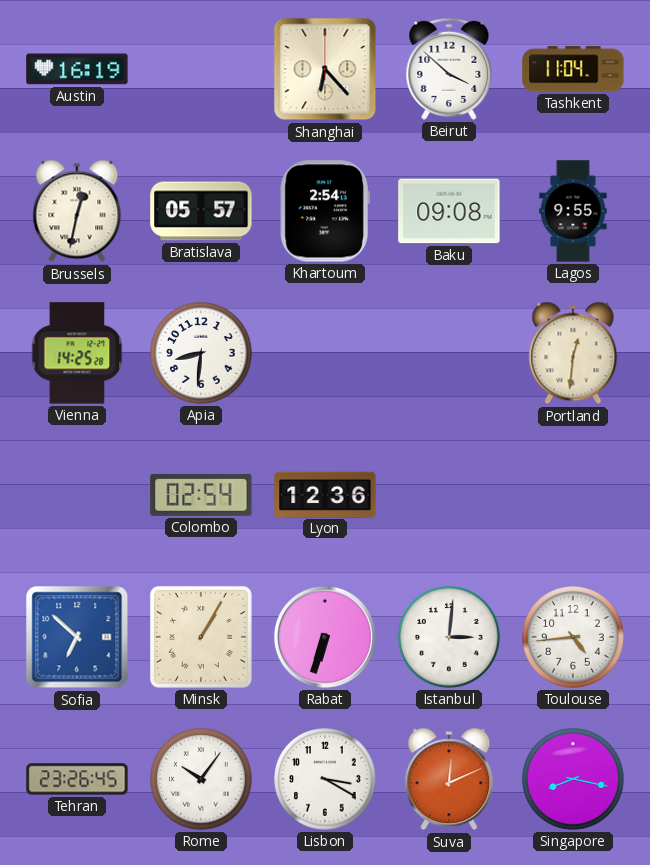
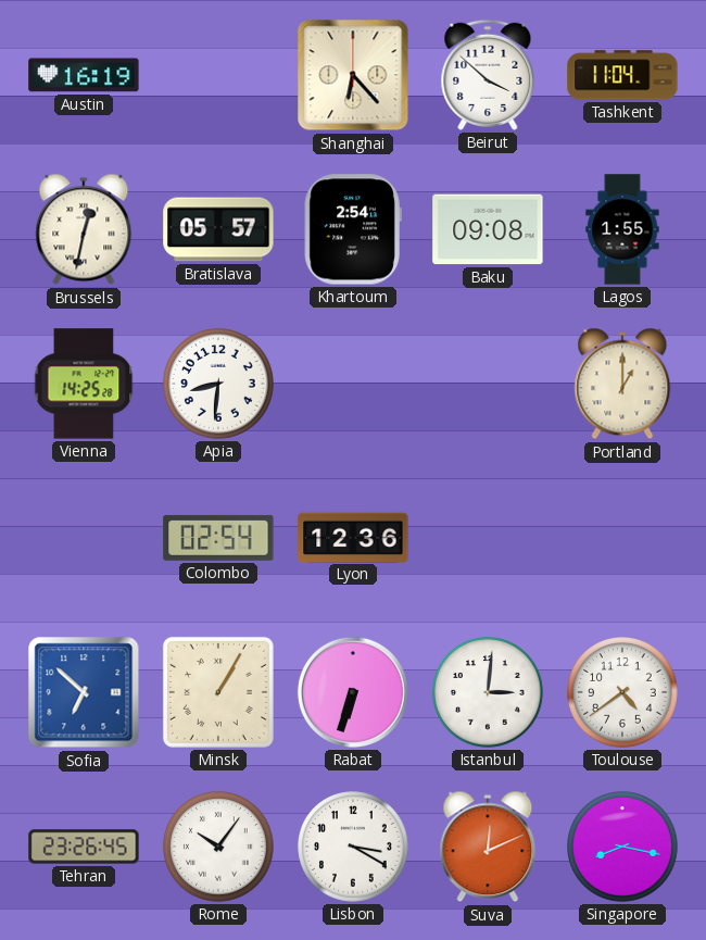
Lagos: 9:55 -> 1:55
Portland: 12:31 -> 1:00
Toulouse: 4:44 -> 4:39
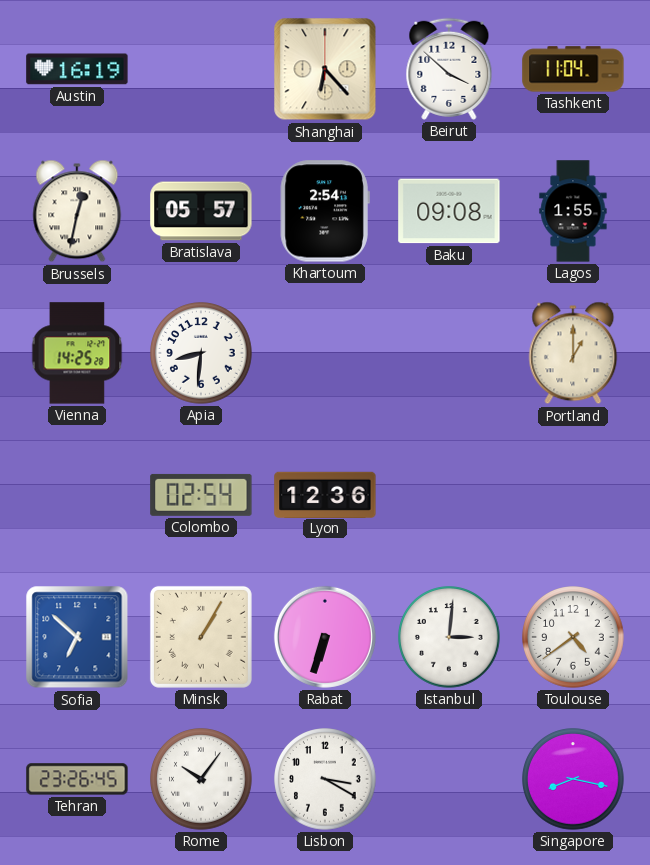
Suva: 12:11 -> none
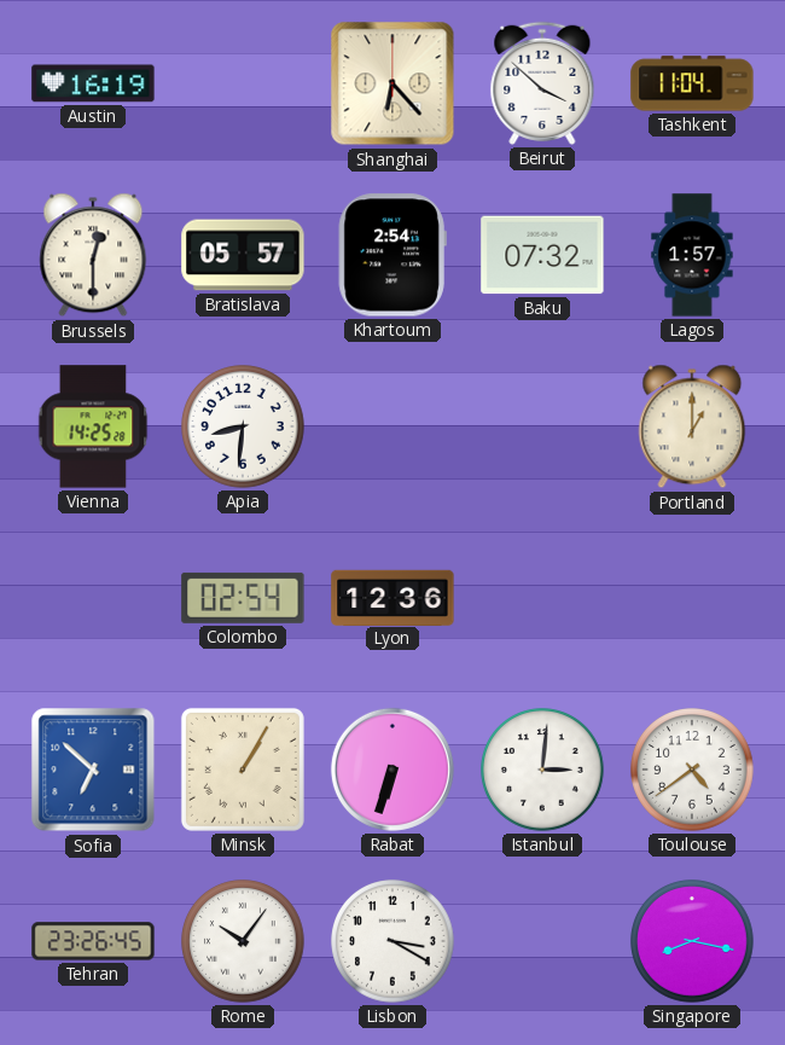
Brussels: 12:32 -> 12:30
Baku: 09:08 -> 07:32
Lagos: 1:55 -> 1:57
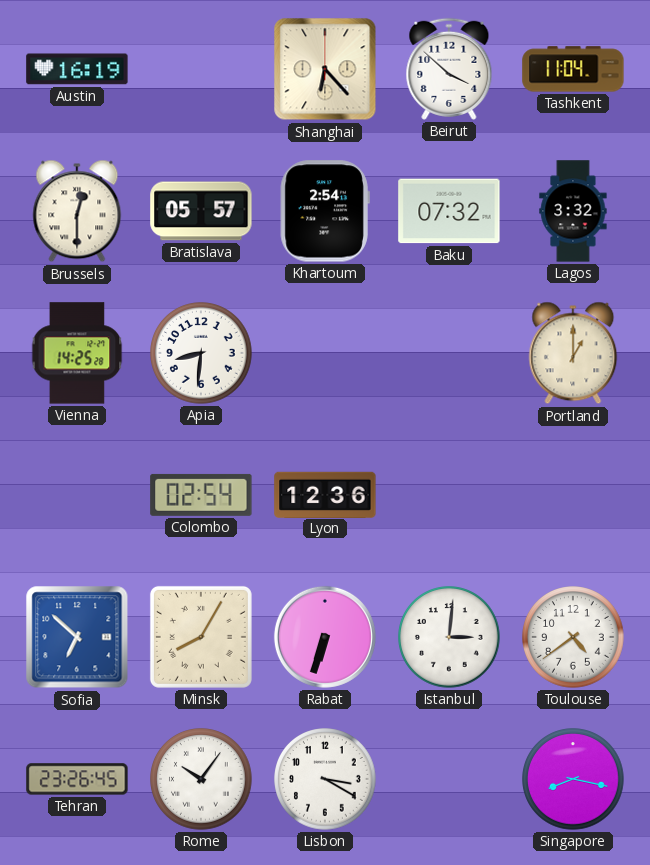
Lagos: 1:57 -> 3:32
Minsk: 1:05 -> 8:05
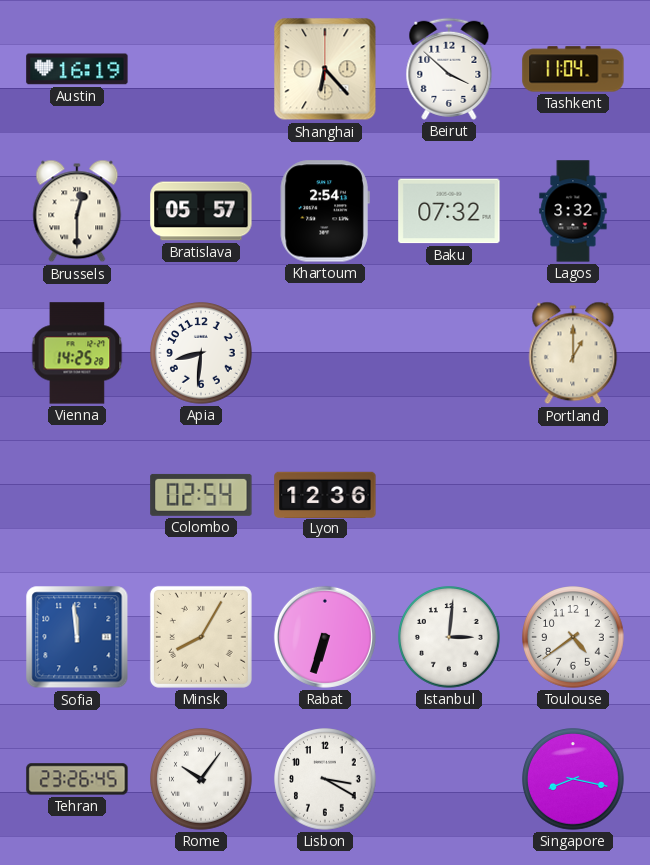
Sofia: 6:52 -> 11:59
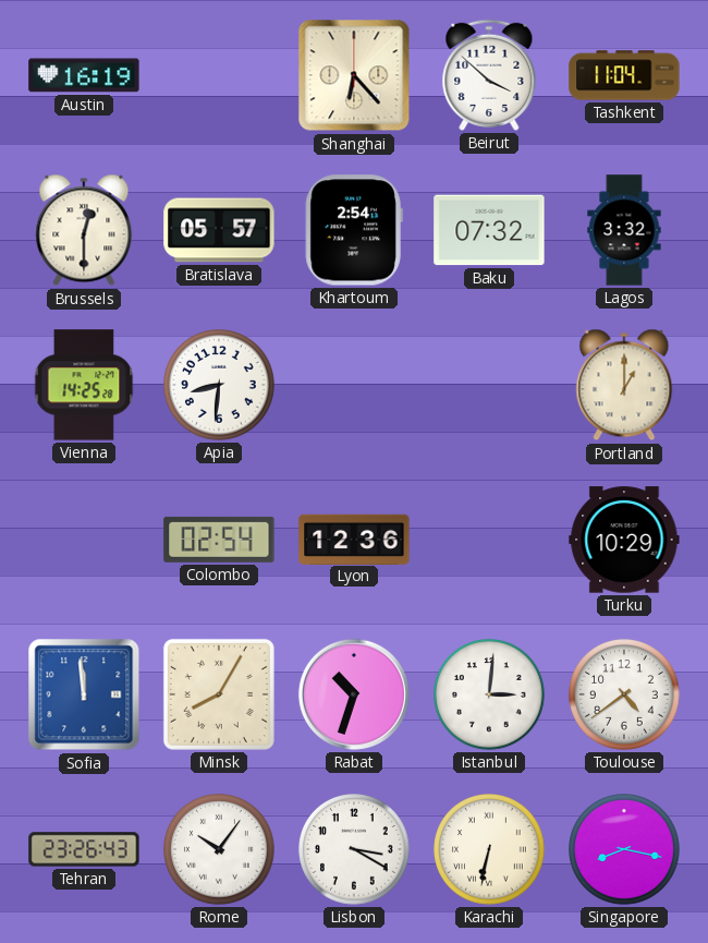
Turku: none -> 10:29
Rabat: 6:33 -> 10:33
Tehran: 23:26:45 -> 23:26:43
Karachi: none -> 6:32
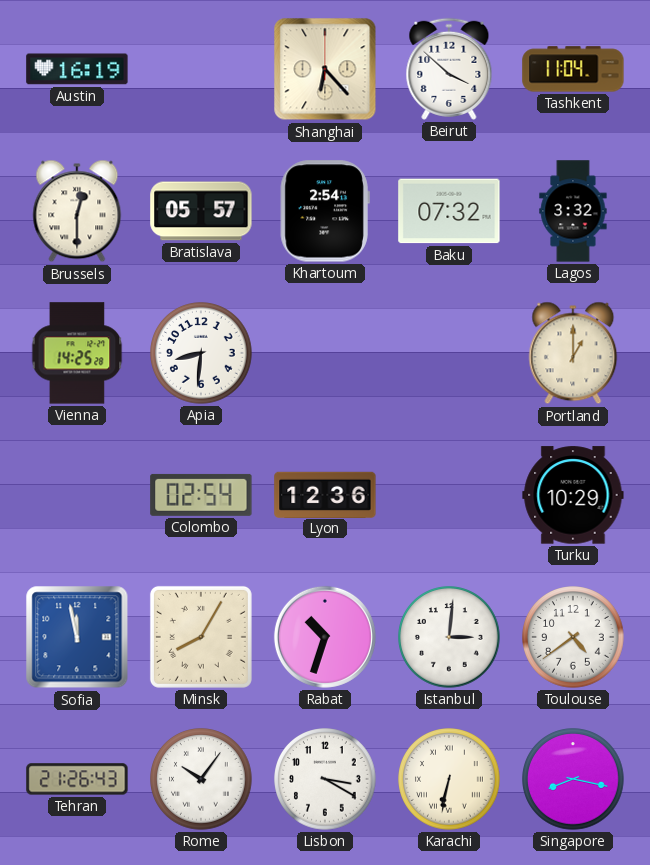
Sofia: 11:59 -> 11:58
Tehran: 23:26 -> 21:26
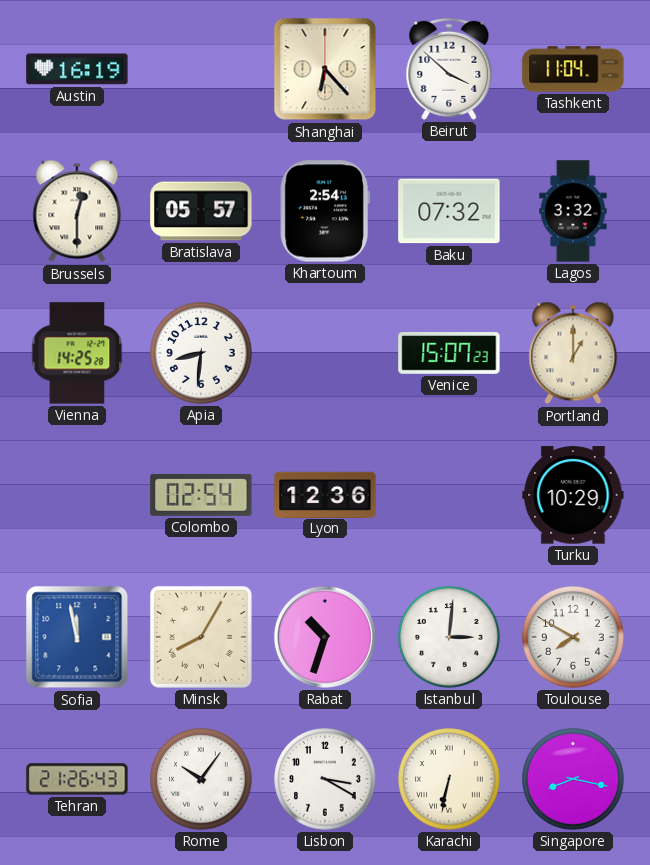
Venice: none -> 15:07
Toulouse: 4:39 -> 7:50
